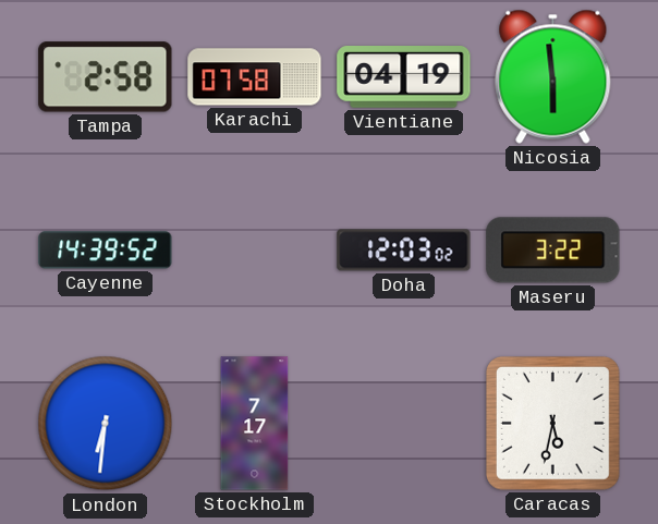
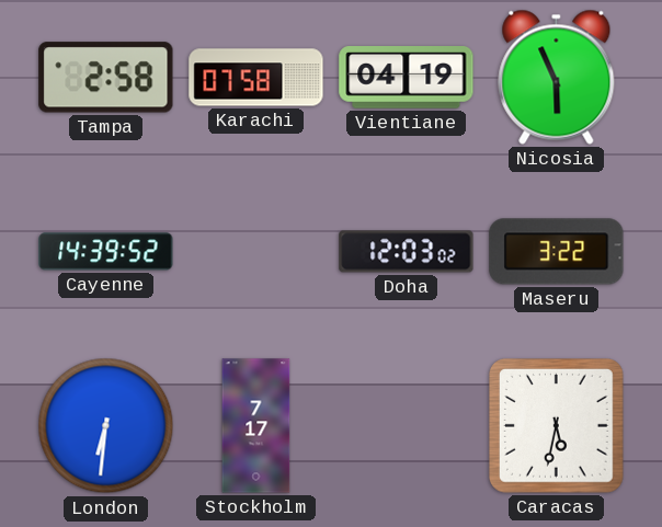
Nicosia: 5:59 -> 5:56
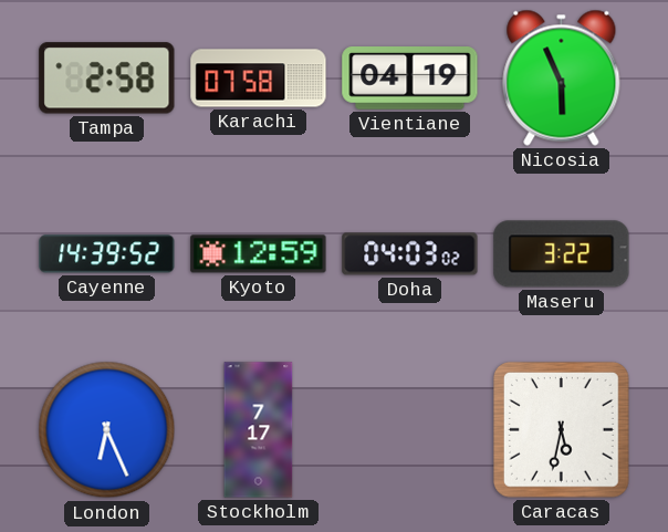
Kyoto: none -> 12:59
Doha: 12:03 -> 04:03
London: 6:31 -> 6:26
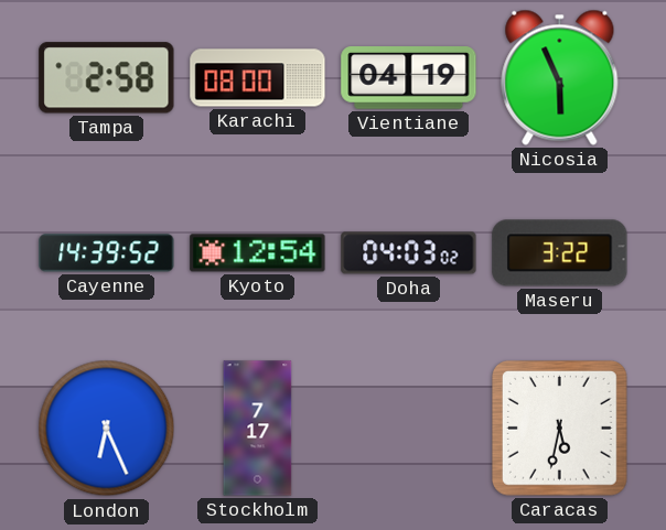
Karachi: 07:58 -> 08:00
Kyoto: 12:59 -> 12:54
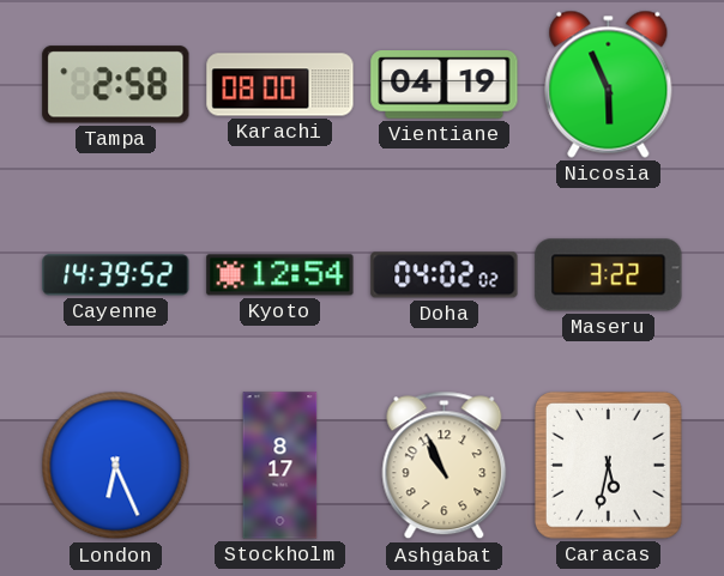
Doha: 04:03 -> 04:02
Stockholm: 7:17 -> 8:17
Ashgabat: none -> 10:56
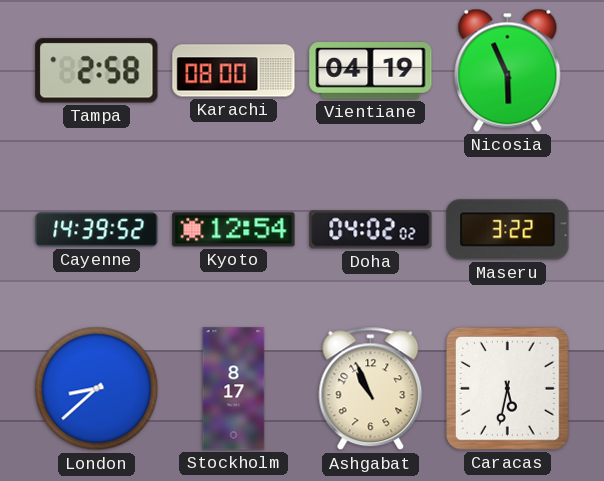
London: 6:26 -> 8:38
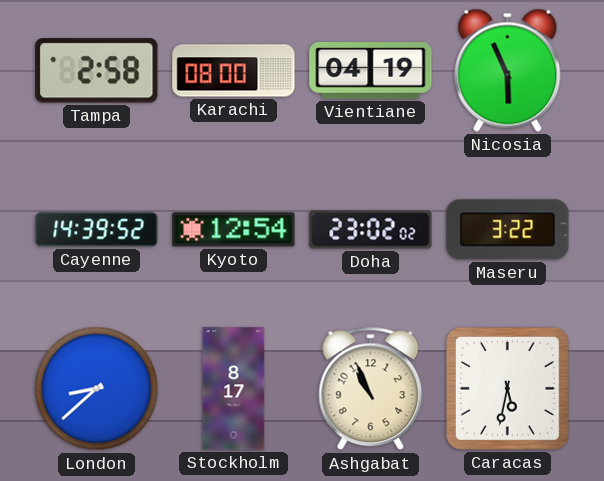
Doha: 04:02 -> 23:02
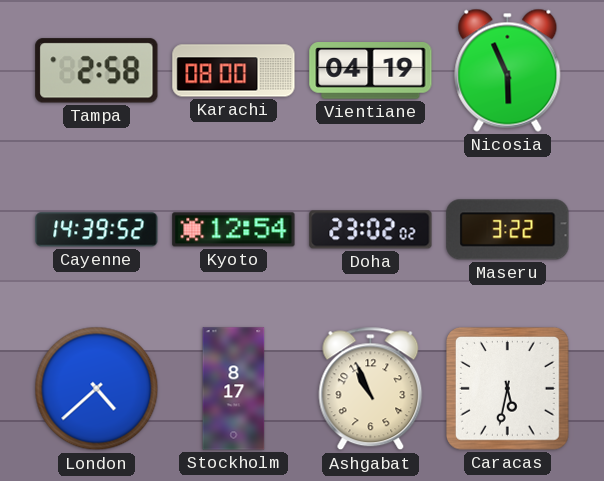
London: 8:38 -> 4:38
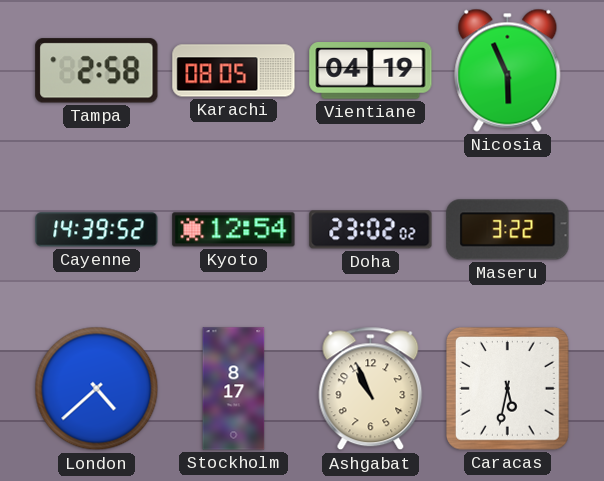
Karachi: 08:00 -> 08:05
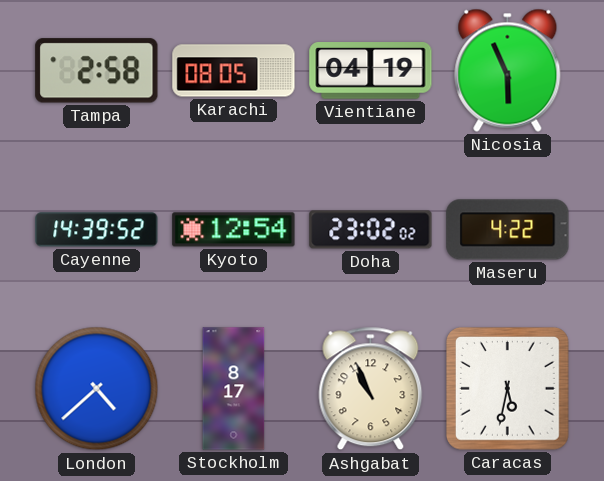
Maseru: 3:22 -> 4:22
